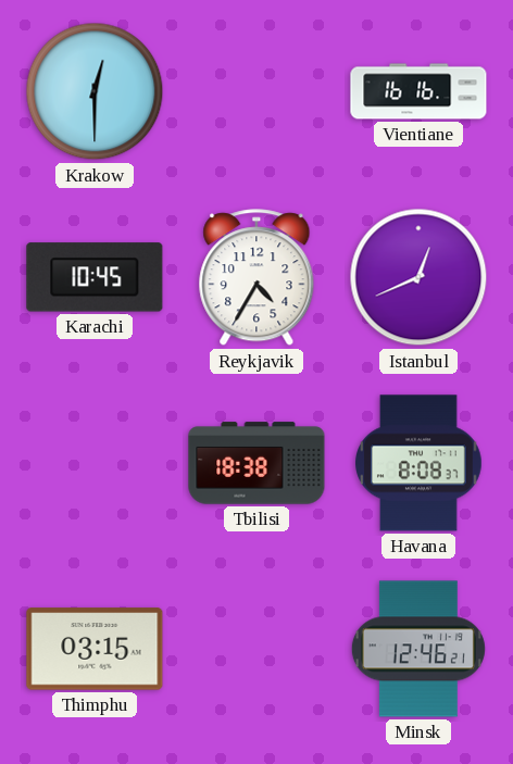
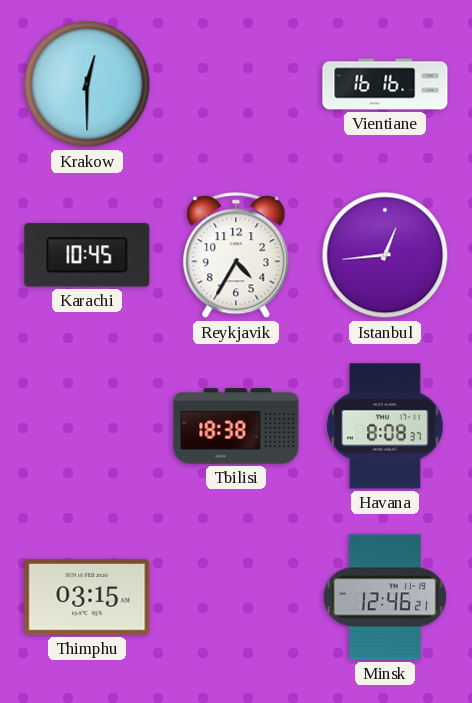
Istanbul: 12:41 -> 12:44
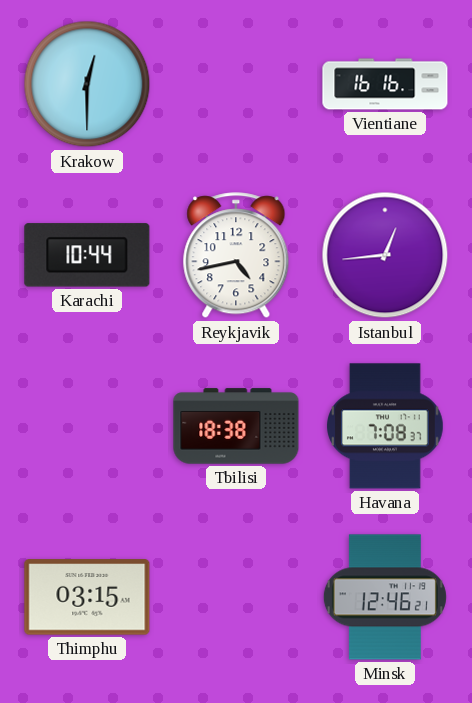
Karachi: 10:45 -> 10:44
Reykjavik: 4:35 -> 4:43
Havana: 8:08 -> 7:08
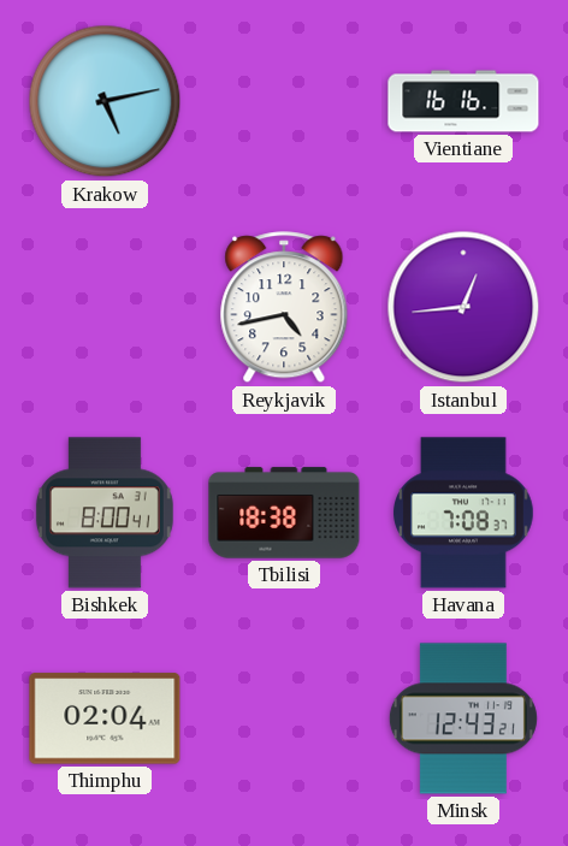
Krakow: 12:30 -> 5:13
Karachi: 10:44 -> none
Bishkek: none -> 8:00
Thimphu: 03:15 -> 02:04
Minsk: 12:46 -> 12:43
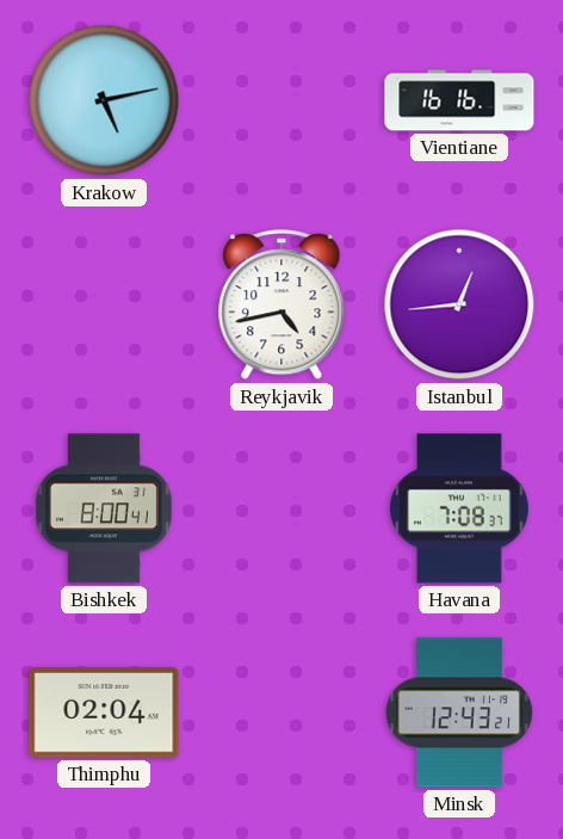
Tbilisi: 18:38 -> none
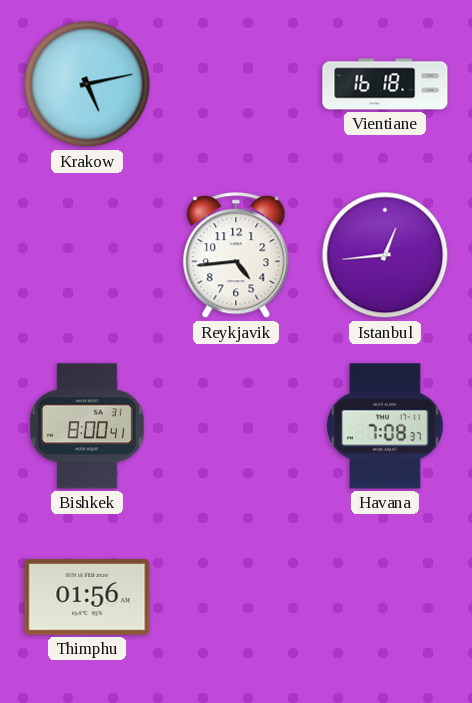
Vientiane: 16:16 -> 16:18
Reykjavik: 4:43 -> 4:44
Thimphu: 02:04 -> 01:56
Minsk: 12:43 -> none
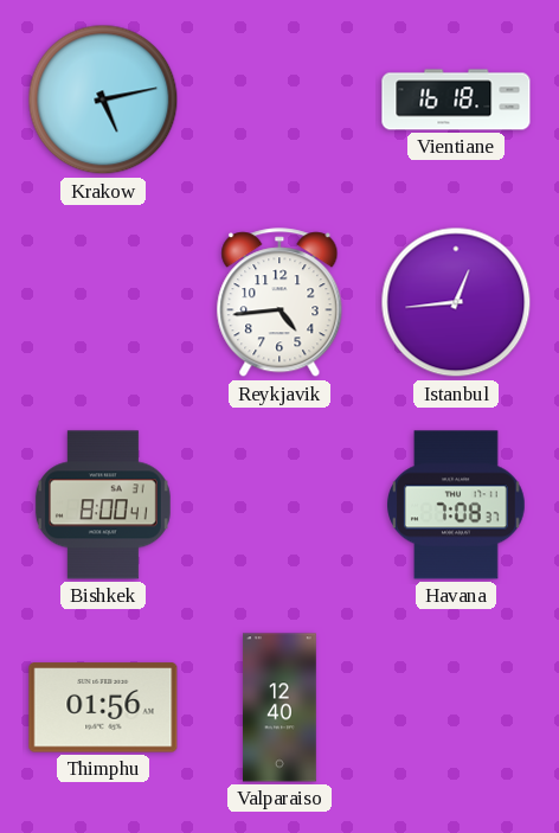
Valparaiso: none -> 12:40
